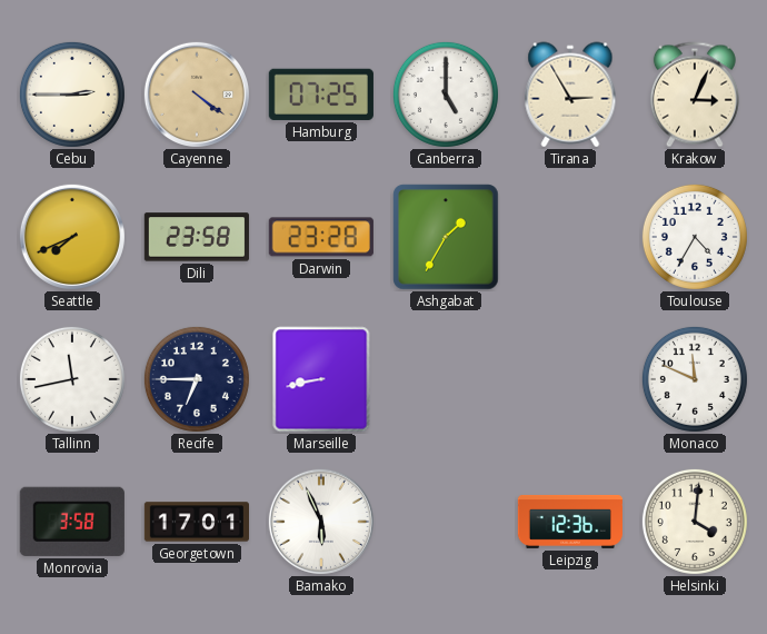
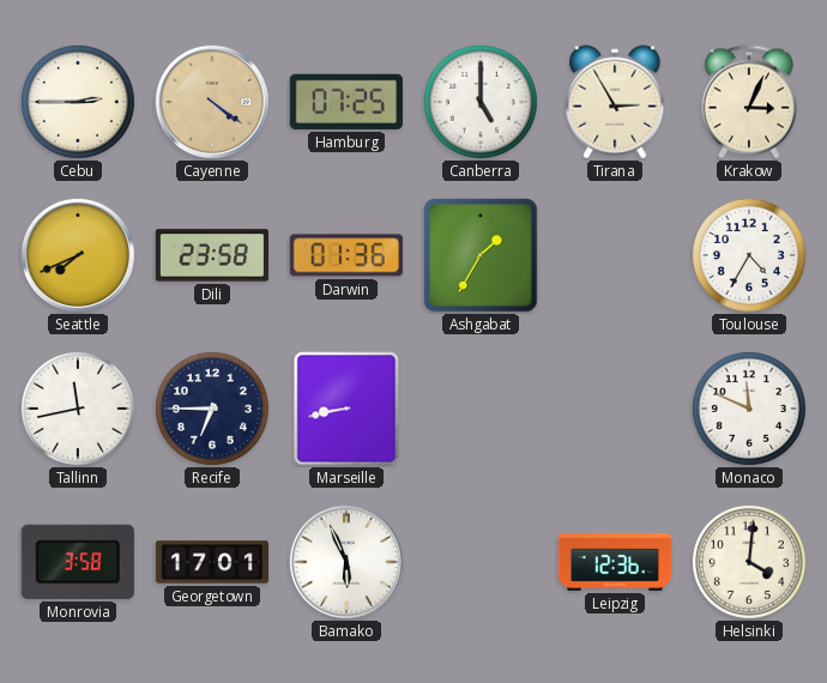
Darwin: 23:28 -> 01:36
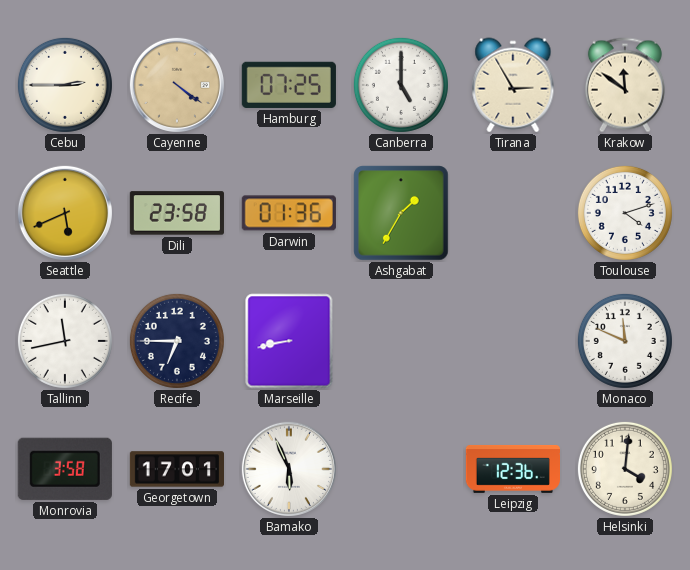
Krakow: 3:04 -> 11:51
Seattle: 7:41 -> 5:41
Toulouse: 4:35 -> 4:12
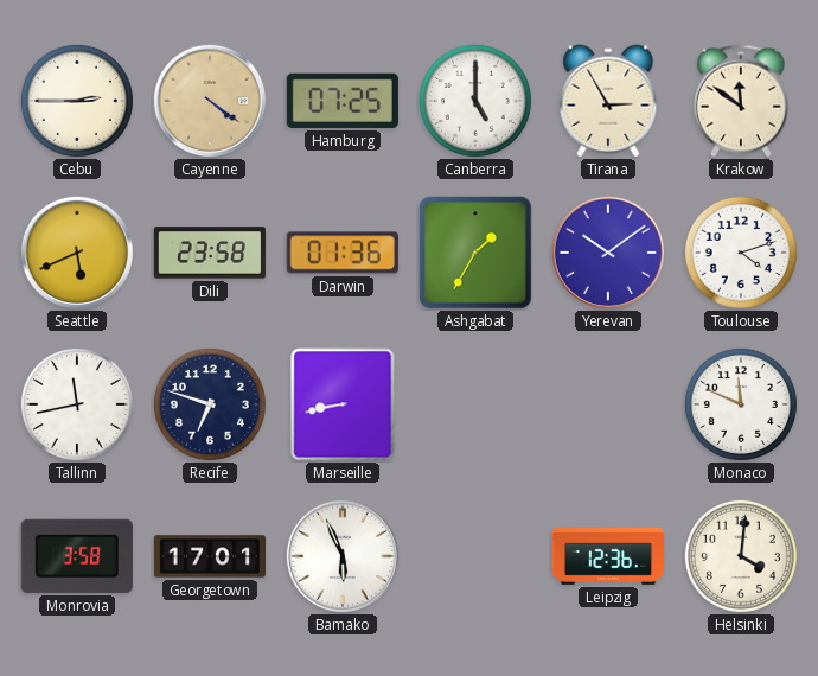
Yerevan: none -> 10:09
Recife: 6:45 -> 6:48
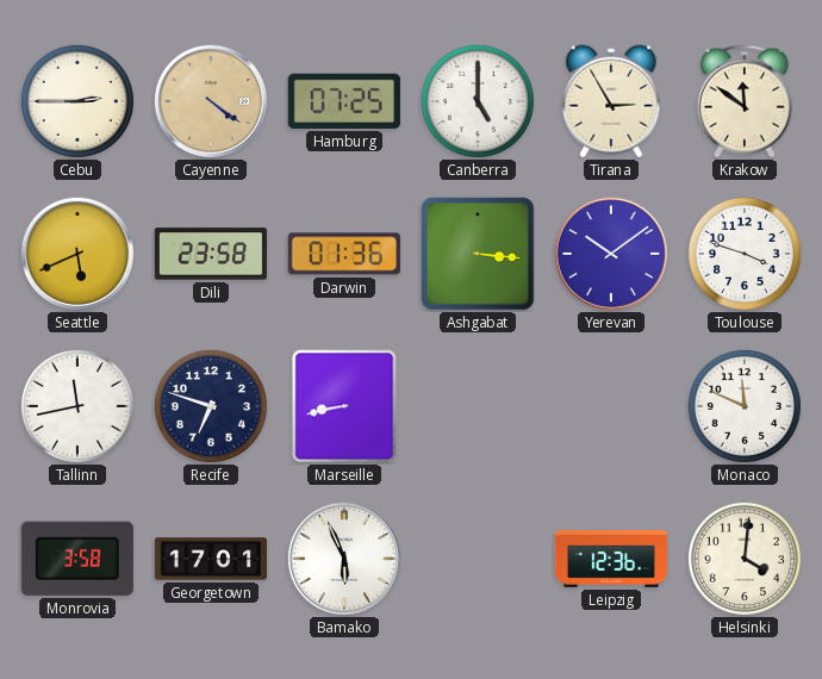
Ashgabat: 1:35 -> 3:16
Toulouse: 4:12 -> 3:48
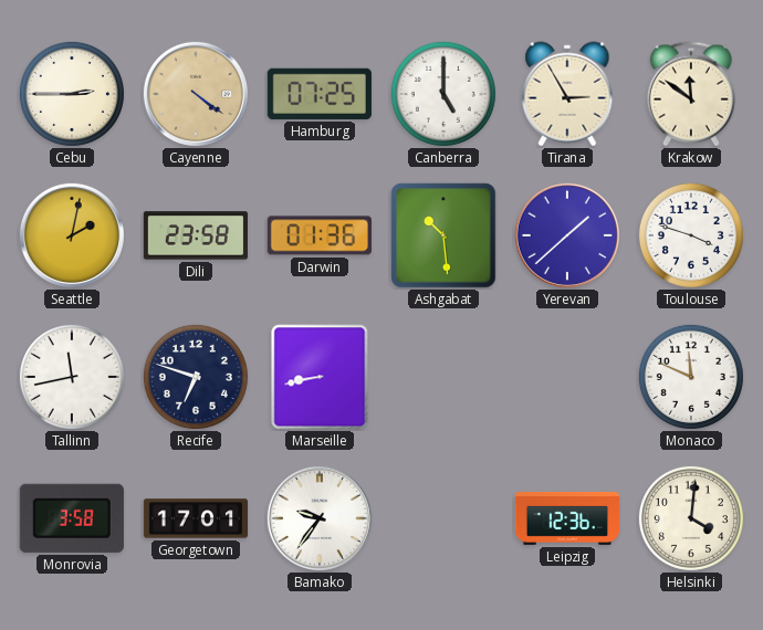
Seattle: 5:41 -> 2:02
Ashgabat: 3:16 -> 10:29
Yerevan: 10:09 -> 1:38
Bamako: 5:56 -> 9:36
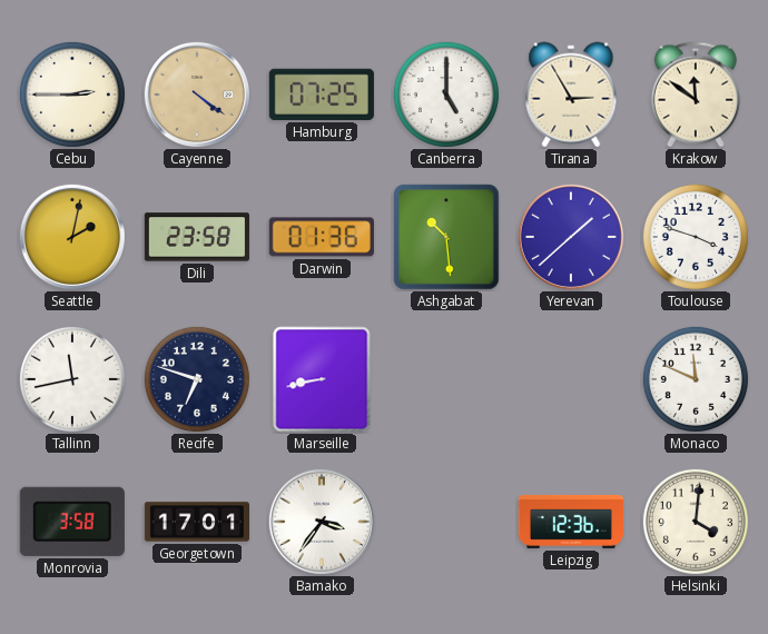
Bamako: 9:36 -> 3:36
